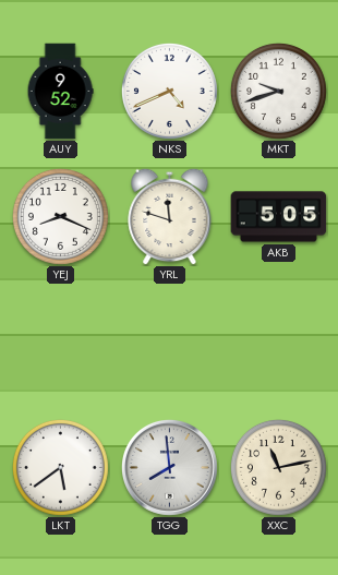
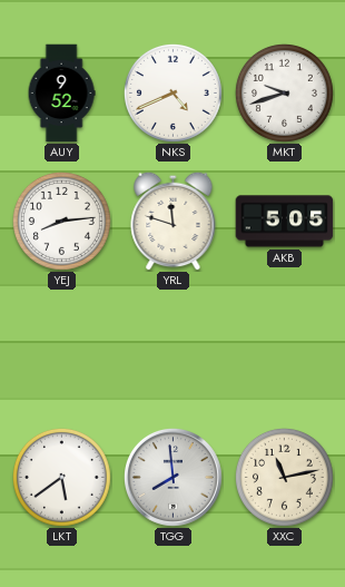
YEJ: 8:19 -> 8:14
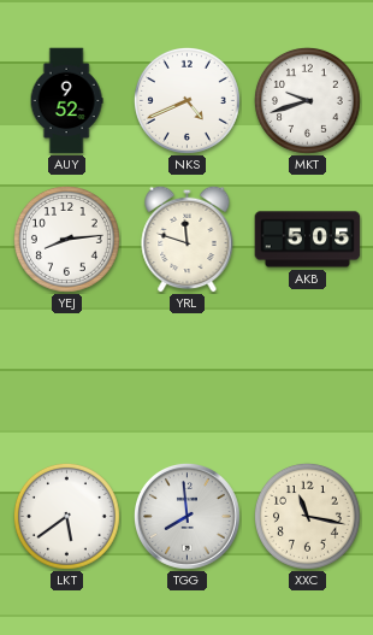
XXC: 11:13 -> 11:17
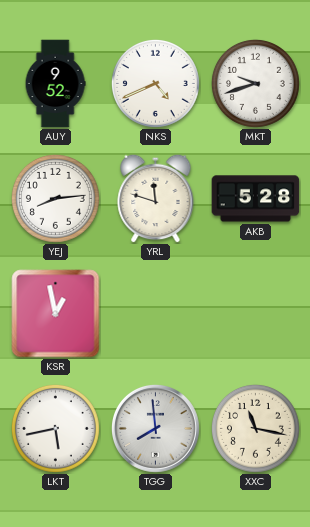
AKB: 5:05 -> 5:28
KSR: none -> 12:58
LKT: 5:39 -> 5:43
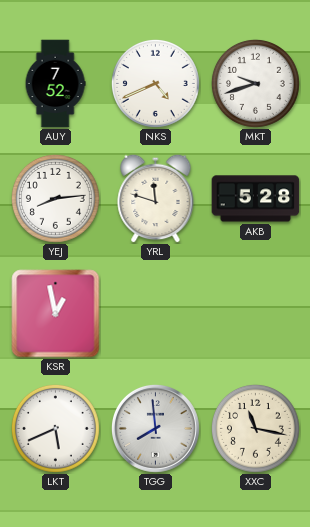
AUY: 9:52 -> 7:52
LKT: 5:43 -> 5:41
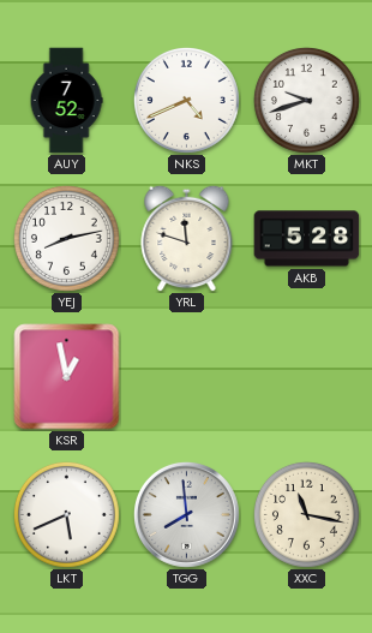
YEJ: 8:14 -> 8:13
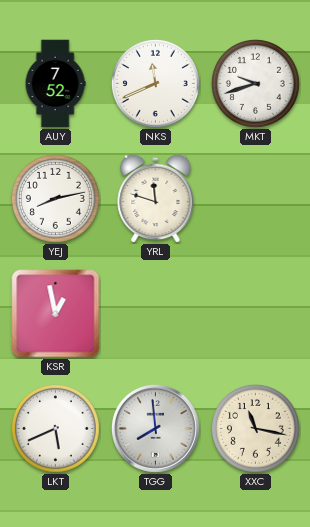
NKS: 4:41 -> 11:41
AKB: 5:28 -> none
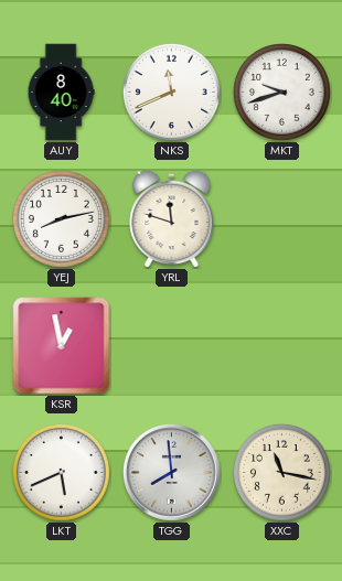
AUY: 7:52 -> 8:40
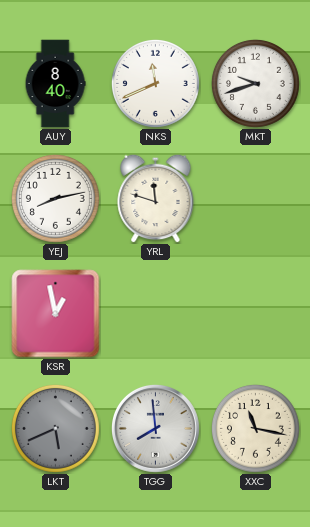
LKT dial: white -> grey
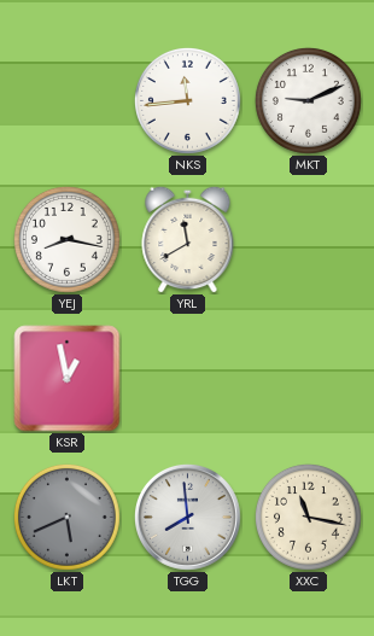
AUY: 8:40 -> none
NKS: 11:41 -> 11:44
MKT: 9:42 -> 9:11
YEJ: 8:13 -> 8:17
YRL: 11:48 -> 11:40
